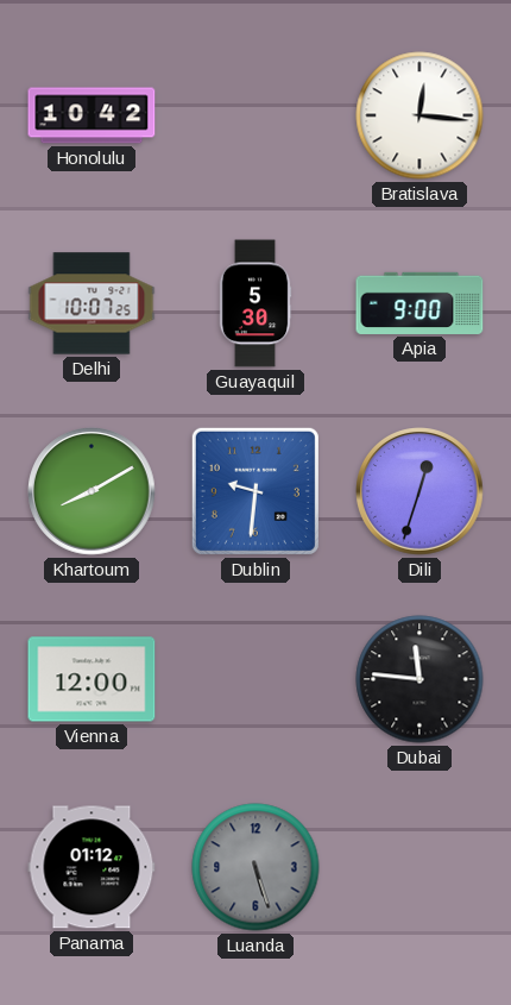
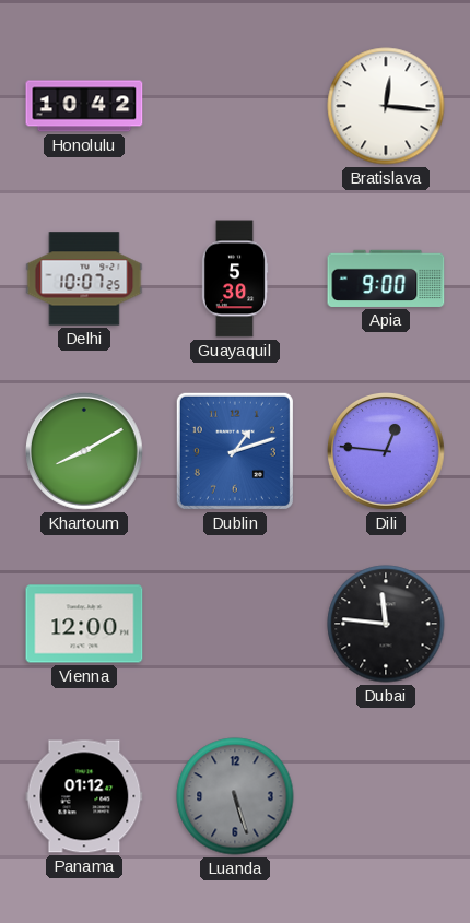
Dublin: 9:31 -> 1:12
Dili: 12:33 -> 12:46
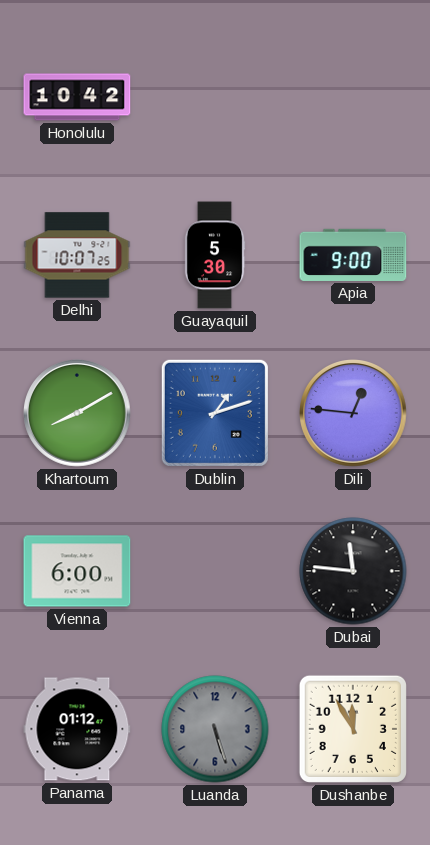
Bratislava: 12:16 -> none
Vienna: 12:00 -> 6:00
Dushanbe: none -> 11:55
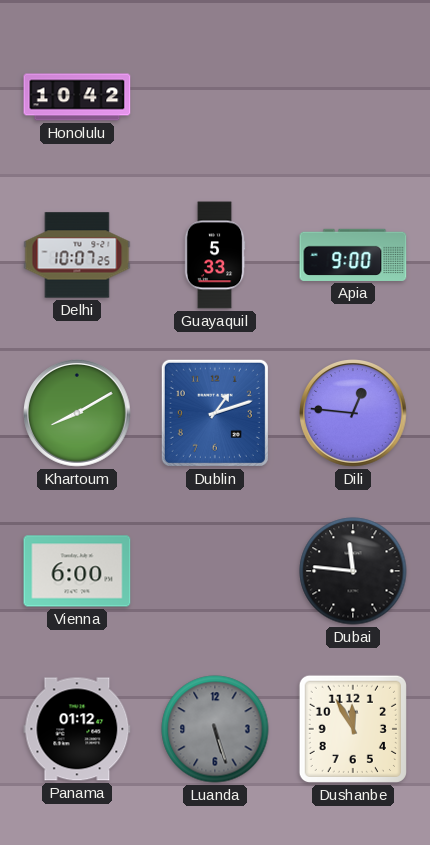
Guayaquil: 5:30 -> 5:33
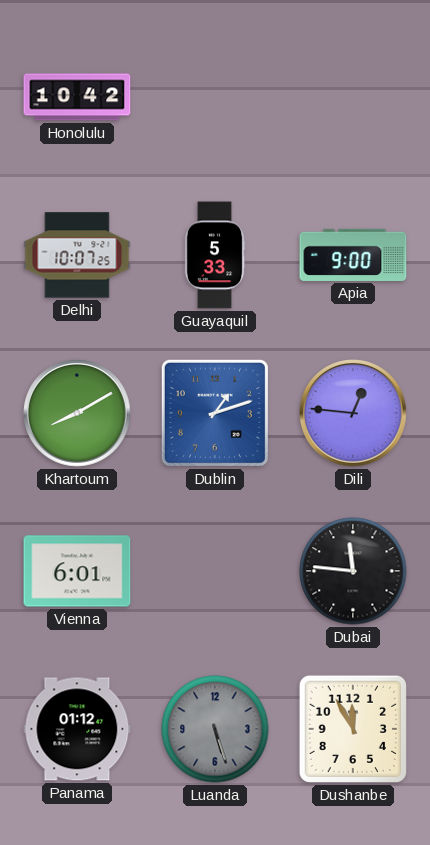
Vienna: 6:00 -> 6:01
